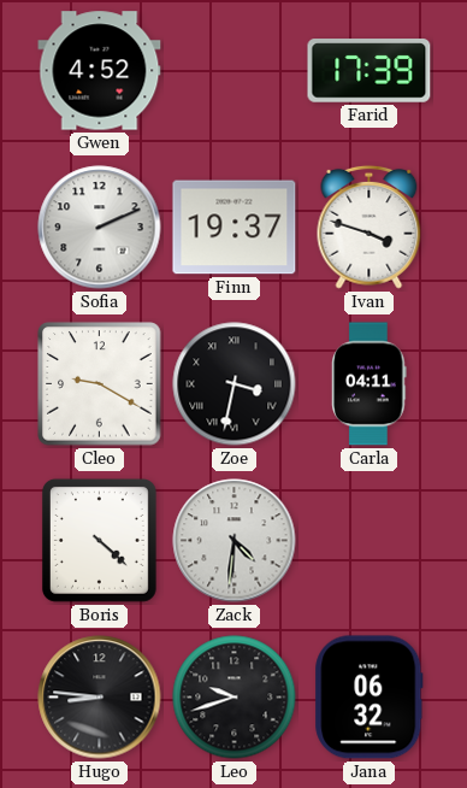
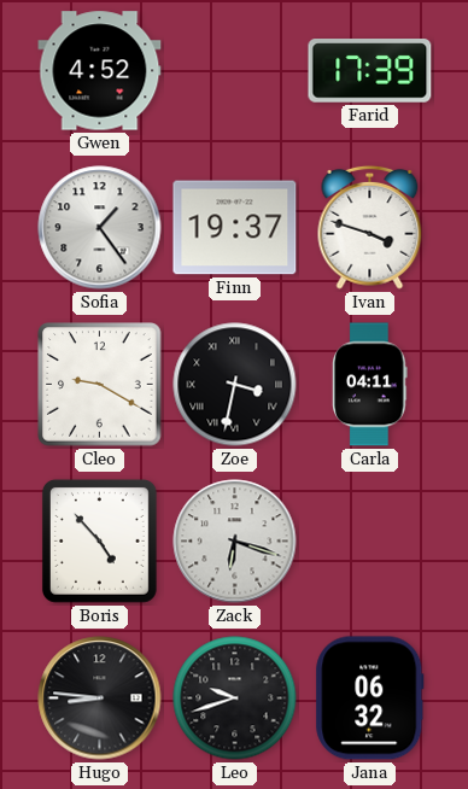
Sofia: 2:11 -> 1:24
Boris: 4:22 -> 4:53
Zack: 4:31 -> 6:18
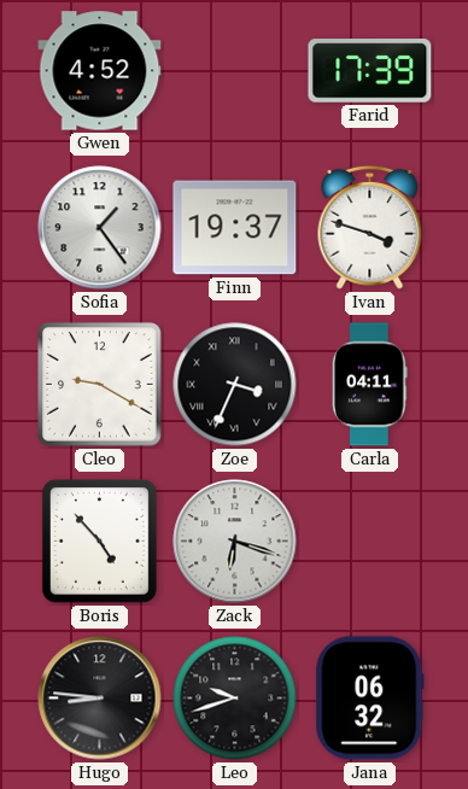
Zoe: 3:32 -> 3:34
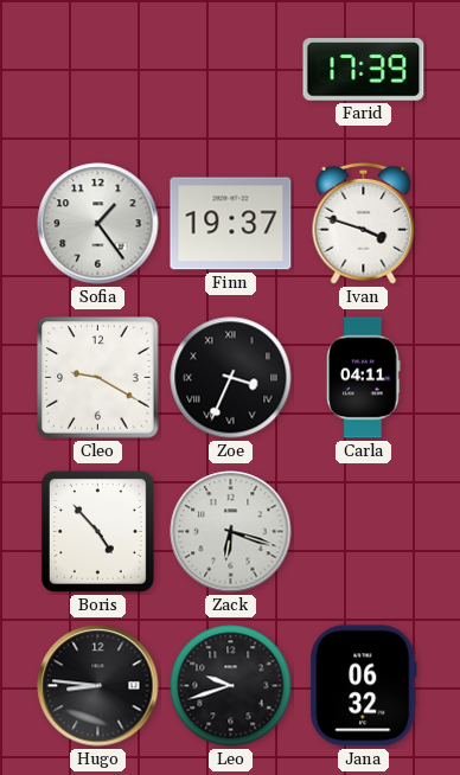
Gwen: 4:52 -> none
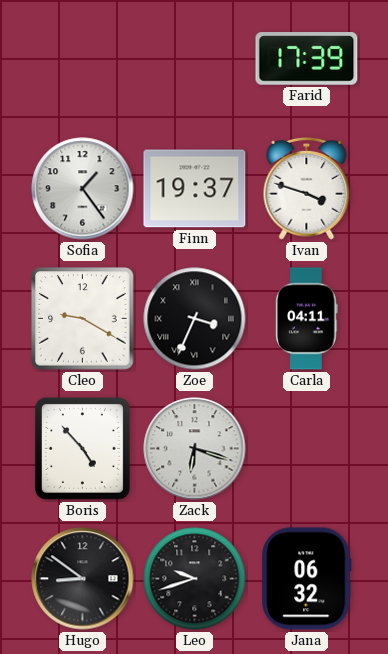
Hugo: 8:46 -> 8:51
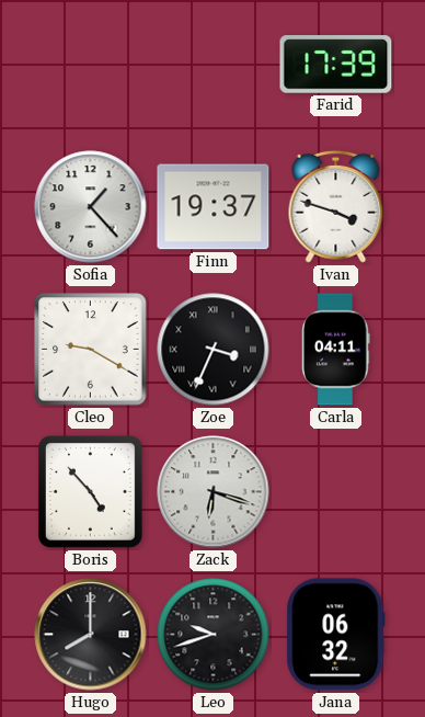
Sofia: 1:24 -> 1:23
Hugo: 8:51 -> 8:00
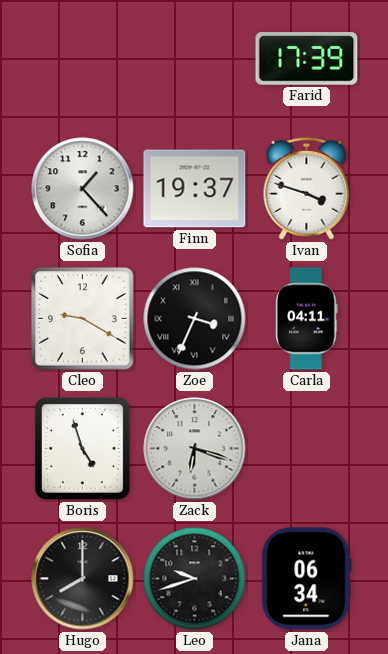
Boris: 4:53 -> 4:57
Jana: 06:32 -> 06:34
